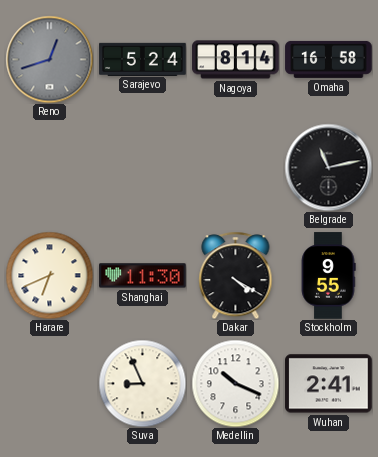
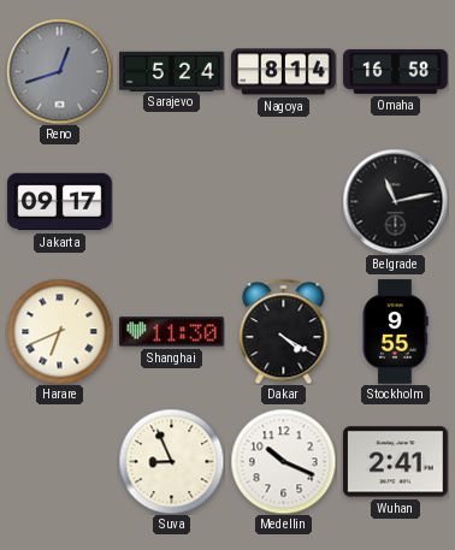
Jakarta: none -> 09:17
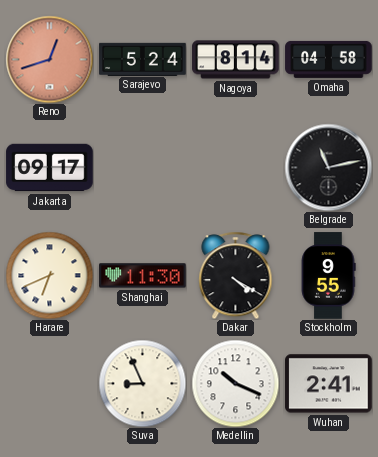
Reno dial: grey -> salmon
Omaha: 16:58 -> 04:58
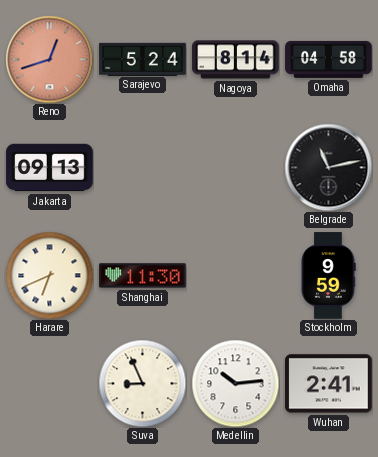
Jakarta: 09:17 -> 09:13
Dakar: 4:20 -> none
Stockholm: 9:55 -> 9:59
Medellin: 10:19 -> 10:14
